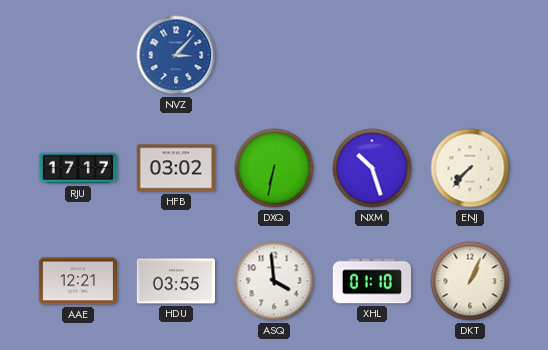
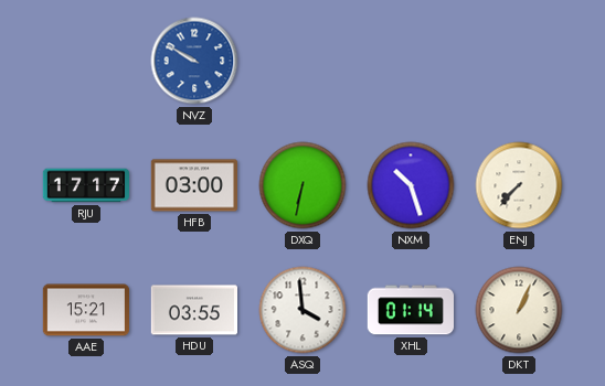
NVZ: 3:07 -> 9:50
HFB: 03:02 -> 03:00
AAE: 12:21 -> 15:21
XHL: 01:10 -> 01:14
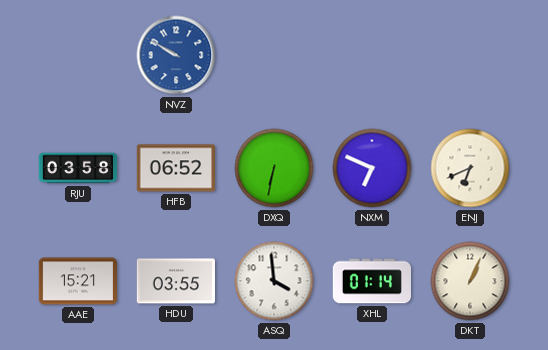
RJU: 17:17 -> 03:58
HFB: 03:00 -> 06:52
NXM: 10:27 -> 6:49
ENJ: 7:37 -> 6:41
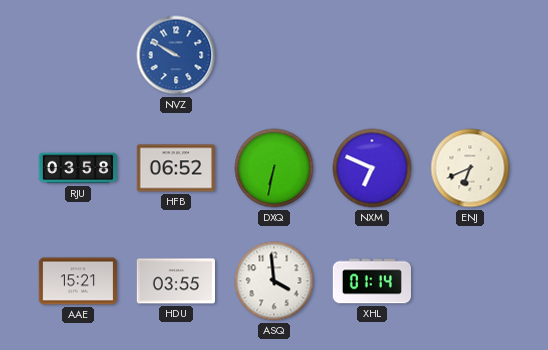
DKT: 1:04 -> none
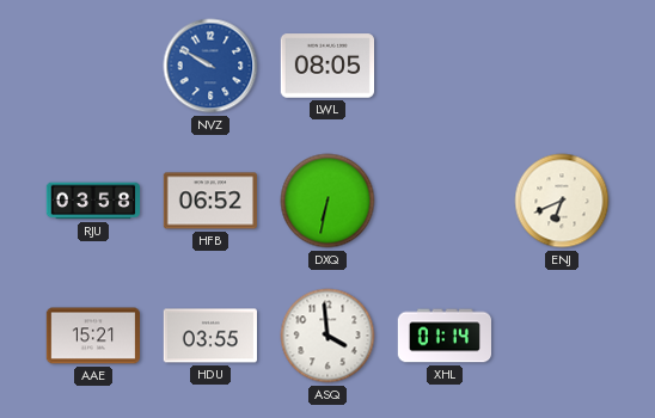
LWL: none -> 08:05
NXM: 6:49 -> none
